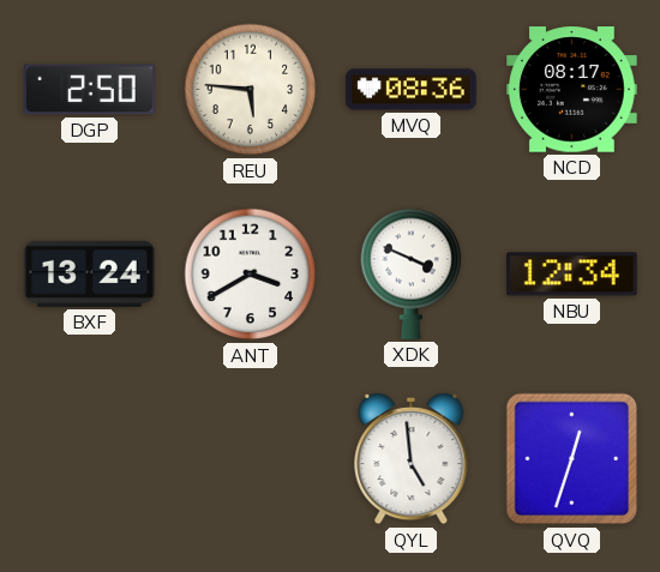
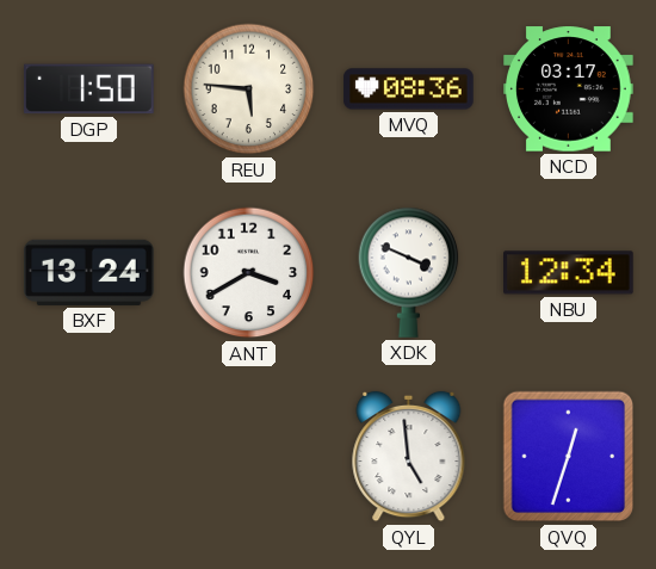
DGP: 2:50 -> 1:50
NCD: 08:17 -> 03:17
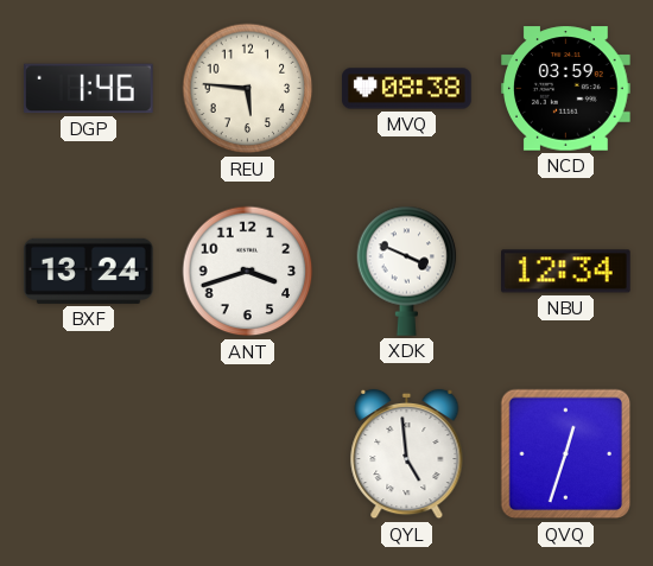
DGP: 1:50 -> 1:46
MVQ: 08:36 -> 08:38
NCD: 03:17 -> 03:59
ANT: 3:40 -> 3:42
